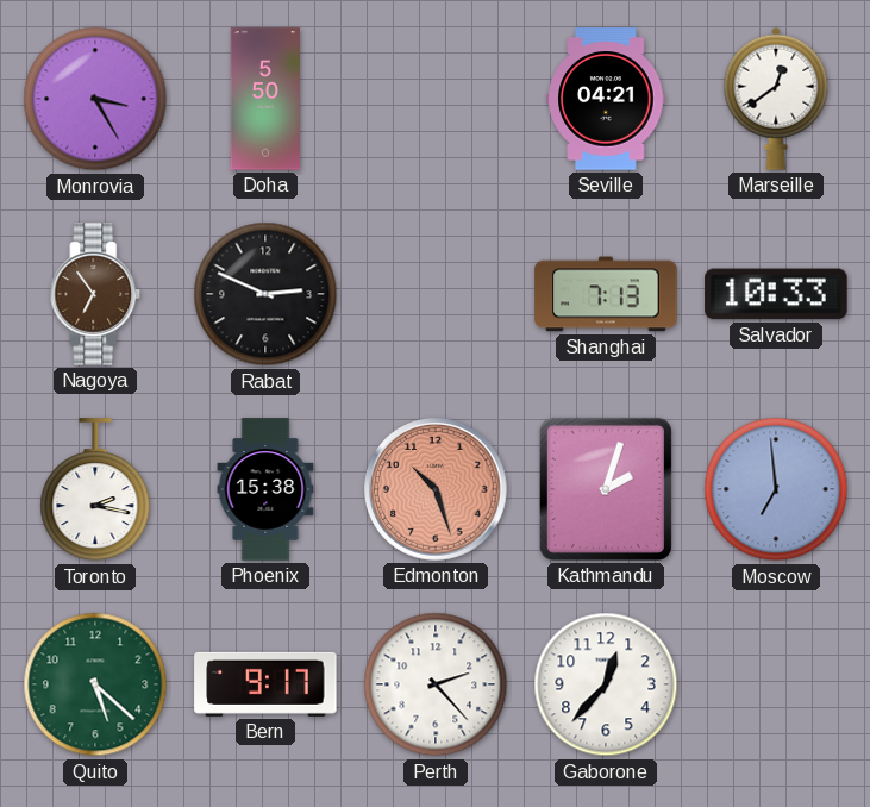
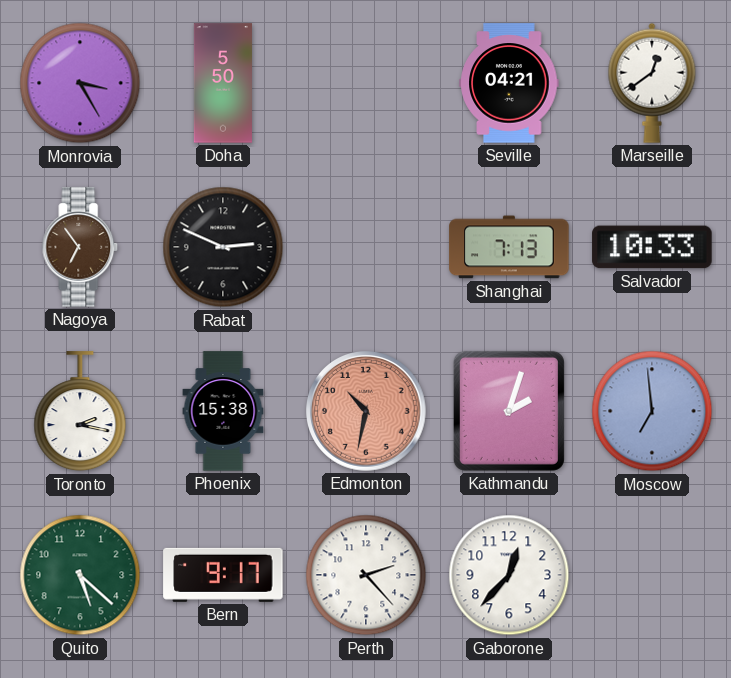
Edmonton: 10:27 -> 10:32
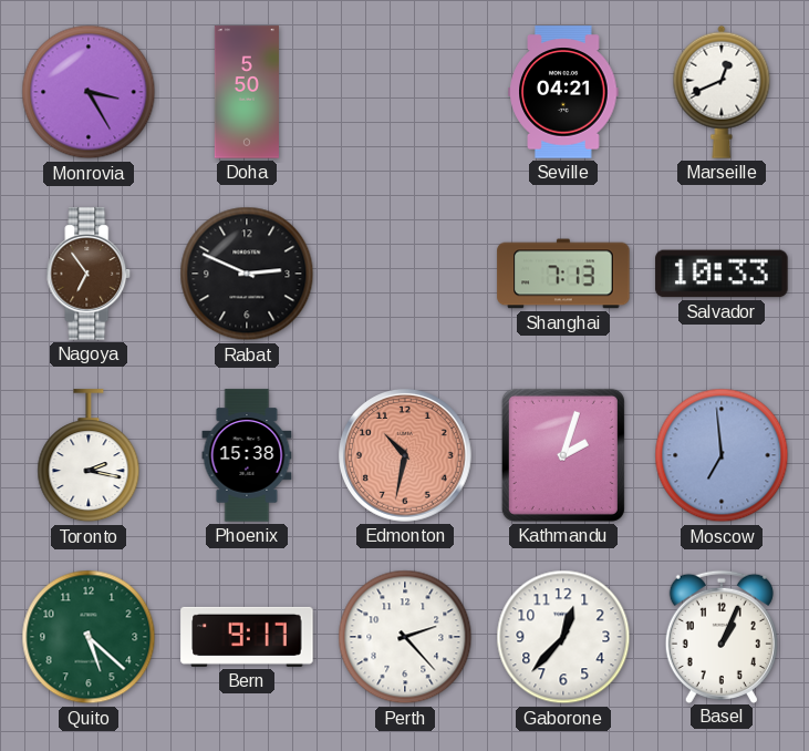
Marseille: 12:39 -> 12:41
Basel: none -> 1:04
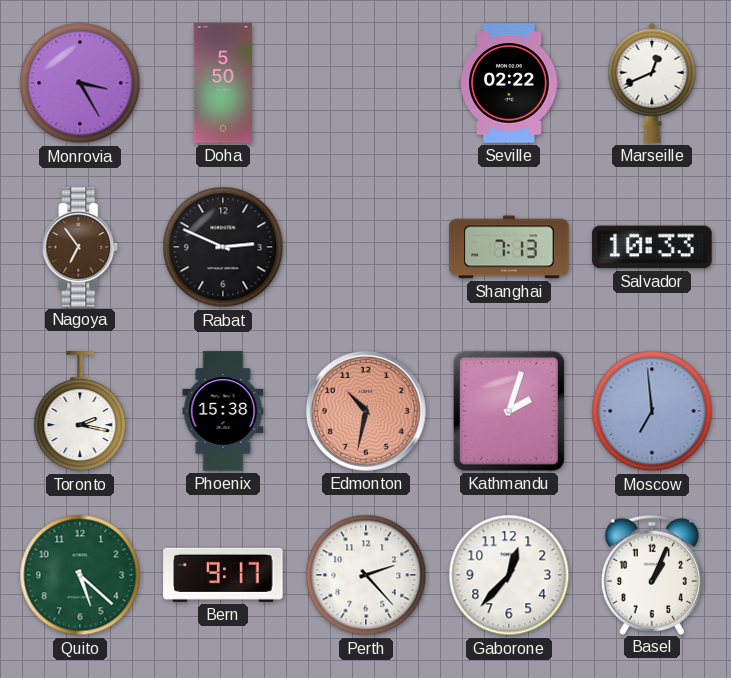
Seville: 04:21 -> 02:22
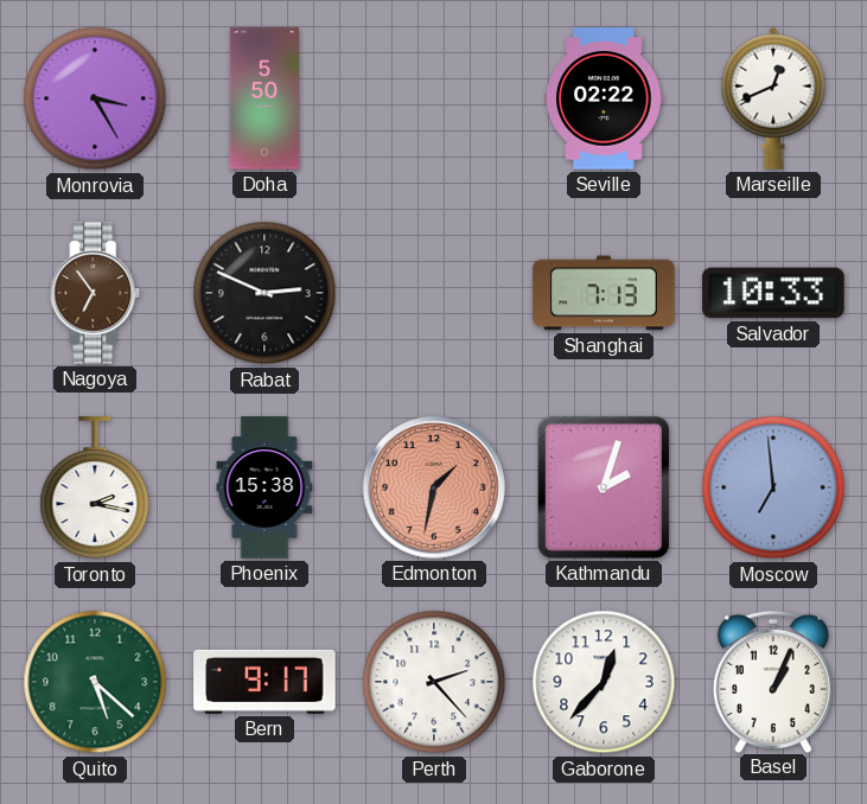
Edmonton: 10:32 -> 1:32
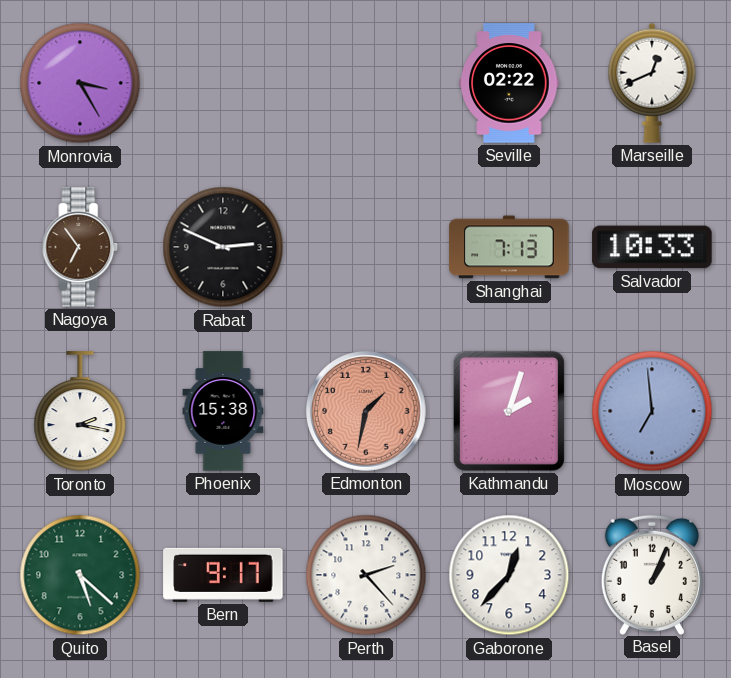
Doha: 5:50 -> none
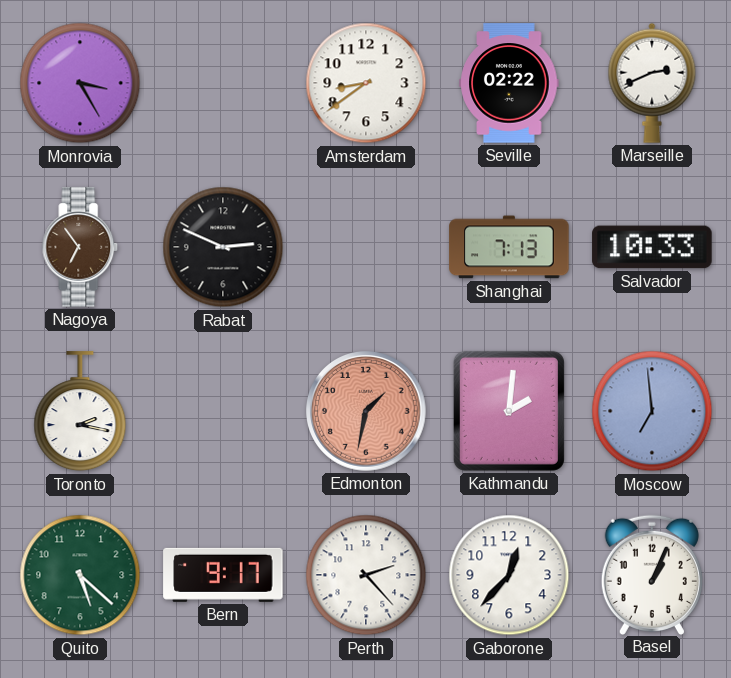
Amsterdam: none -> 8:39
Marseille: 12:41 -> 2:41
Phoenix: 15:38 -> none
Kathmandu: 2:03 -> 2:01
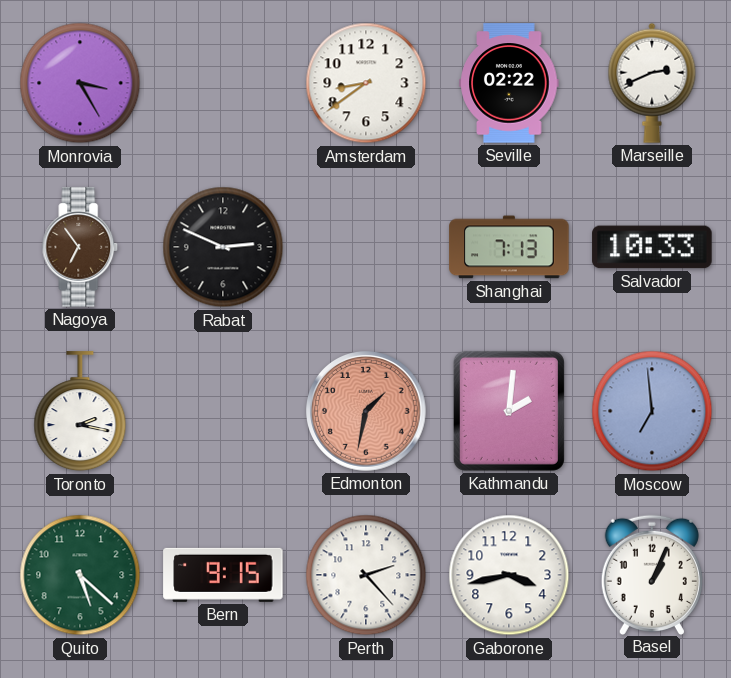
Bern: 9:17 -> 9:15
Gaborone: 12:37 -> 3:43
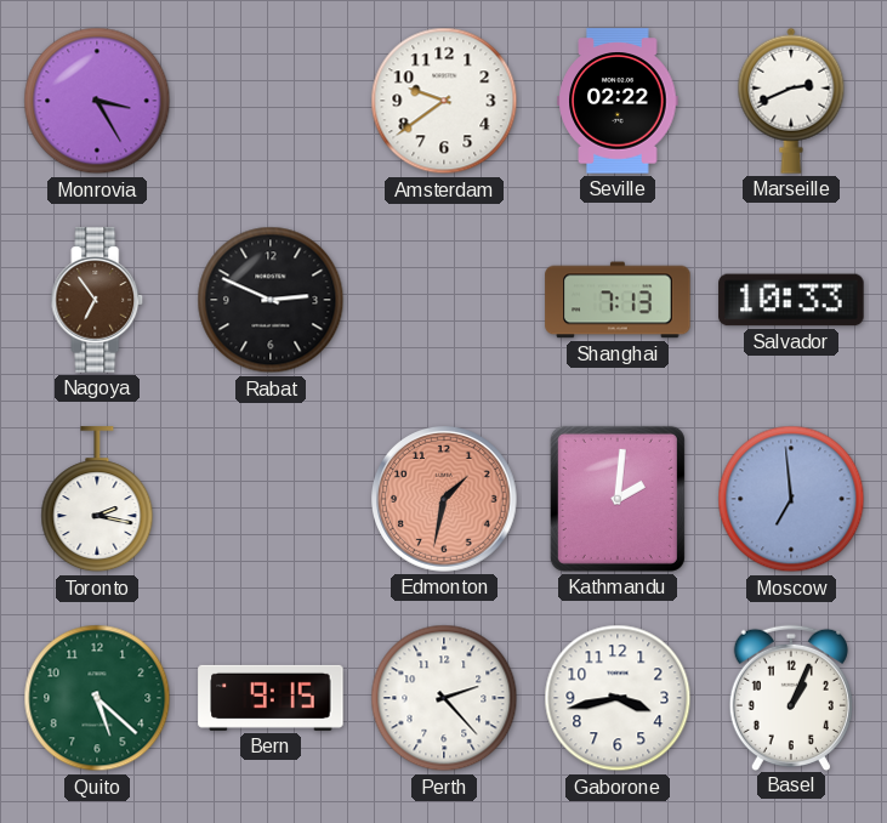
Amsterdam: 8:39 -> 9:39
